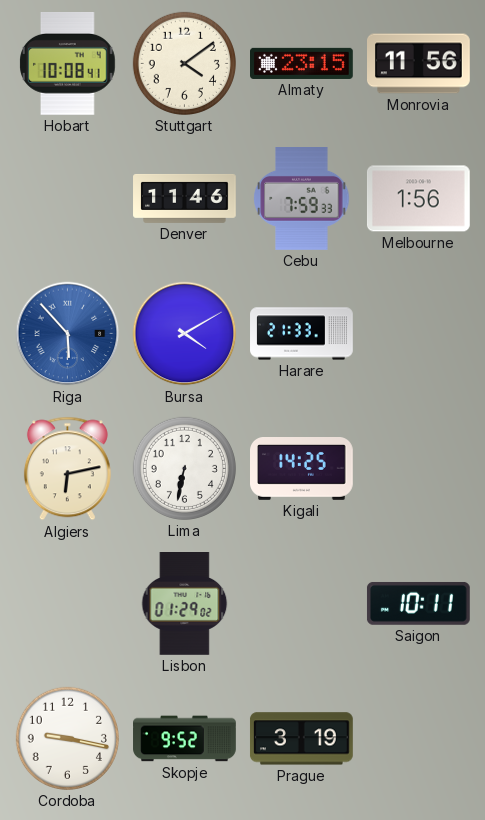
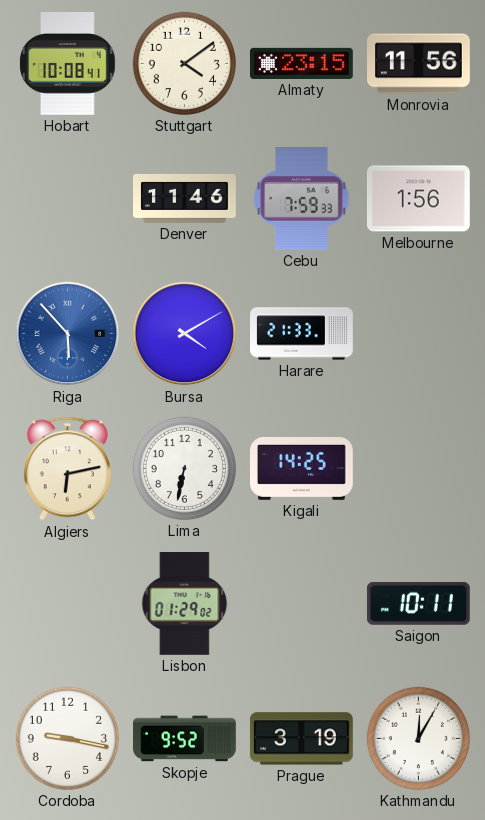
Kathmandu: none -> 12:05
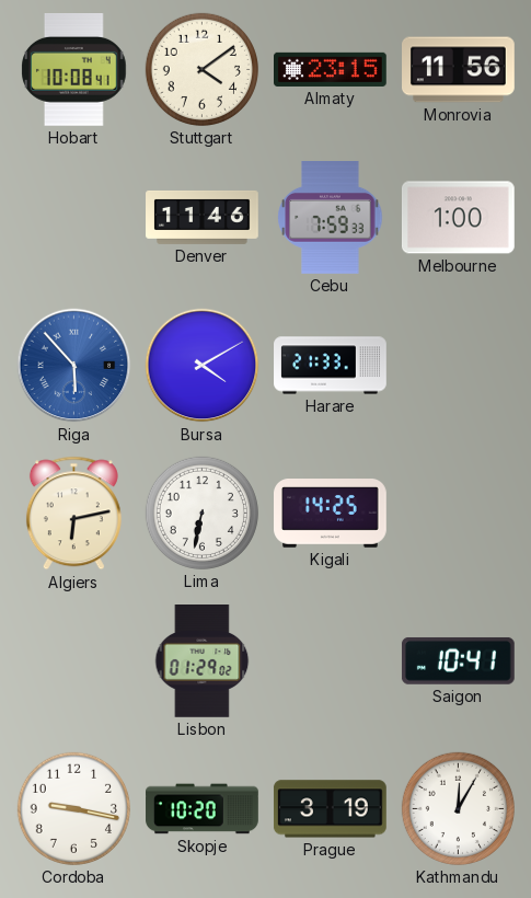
Melbourne: 1:56 -> 1:00
Saigon: 10:11 -> 10:41
Skopje: 9:52 -> 10:20
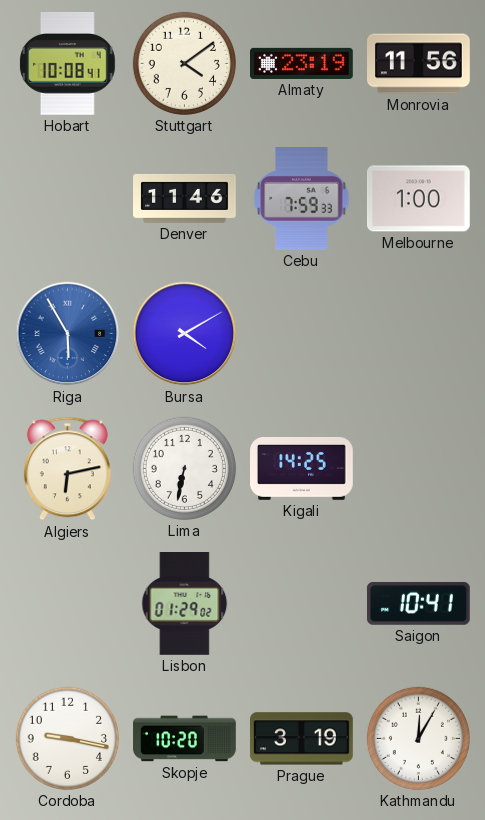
Almaty: 23:15 -> 23:19
Riga: 5:53 -> 5:55
Harare: 21:33 -> none
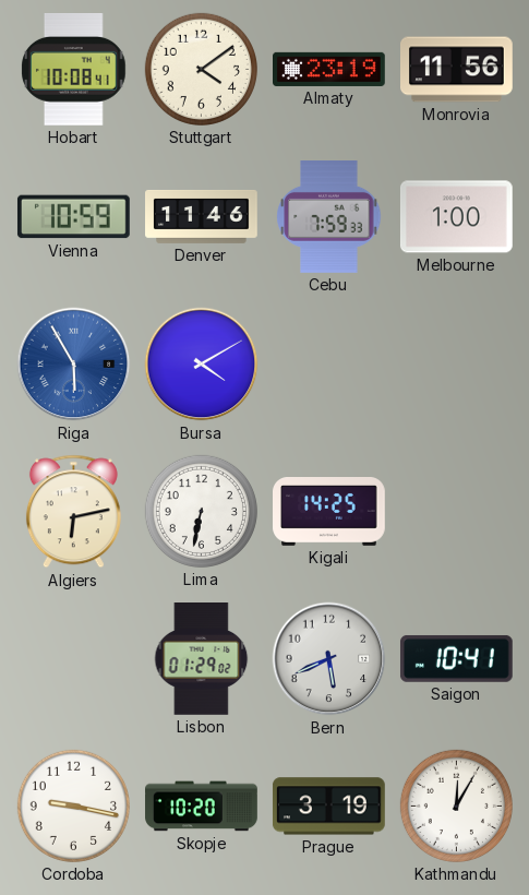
Vienna: none -> 10:59
Bern: none -> 5:41
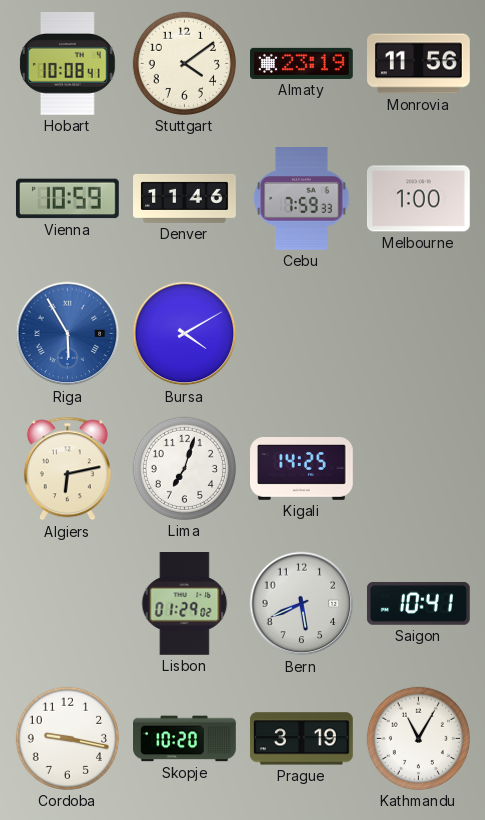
Lima: 6:32 -> 7:03
Kathmandu: 12:05 -> 11:05
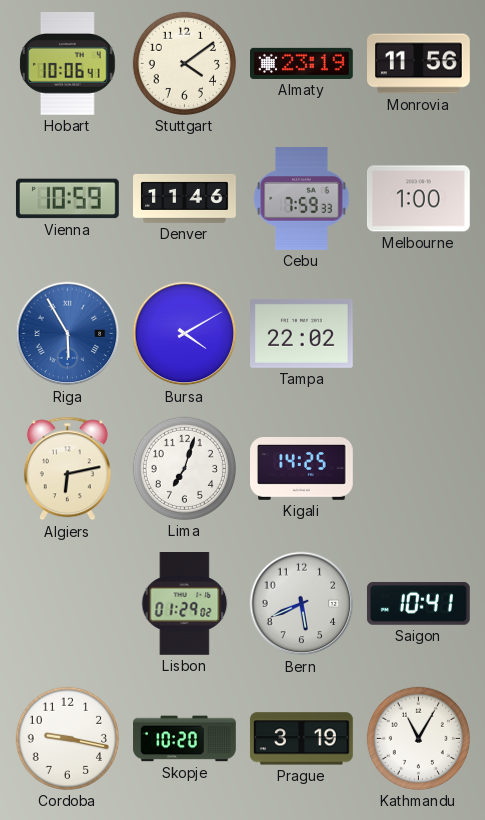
Hobart: 10:08 -> 10:06
Tampa: none -> 22:02
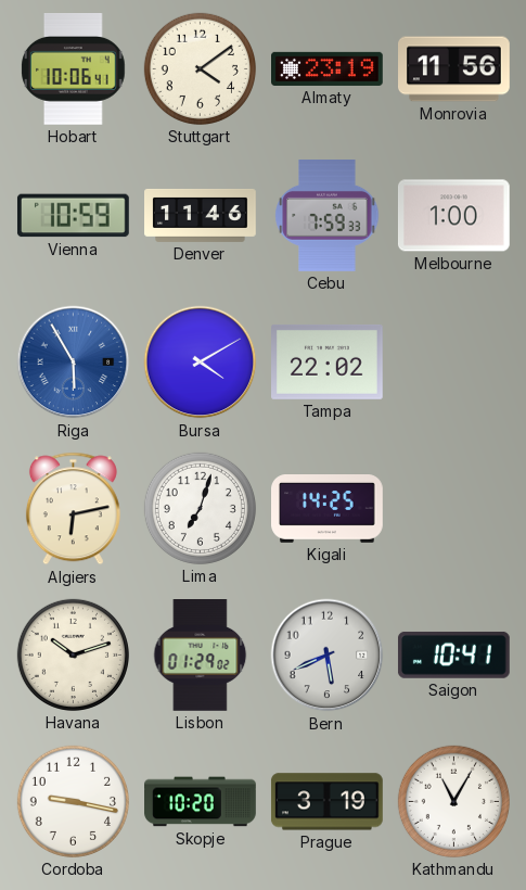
Havana: none -> 10:12
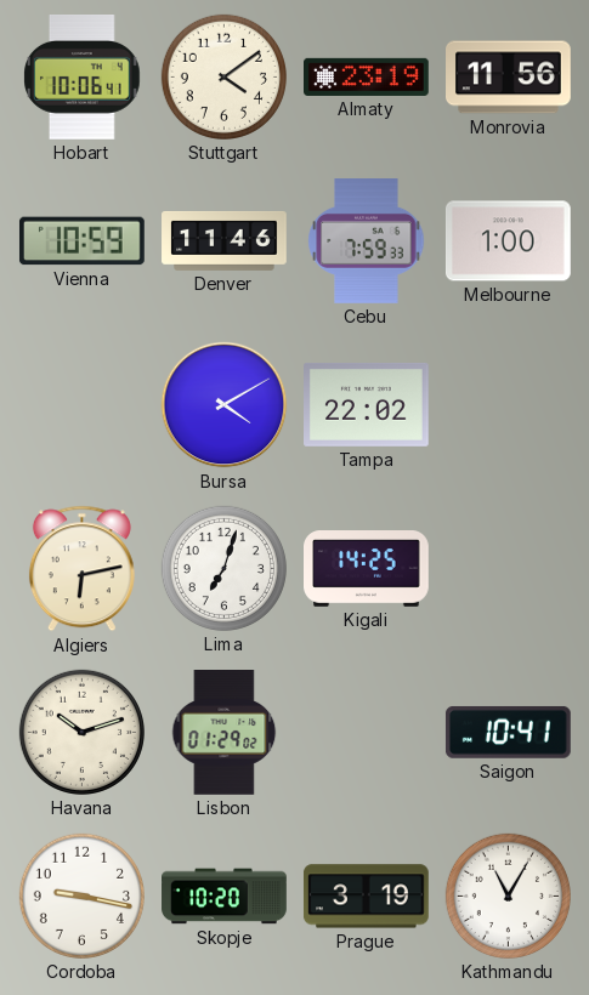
Riga: 5:55 -> none
Bern: 5:41 -> none
